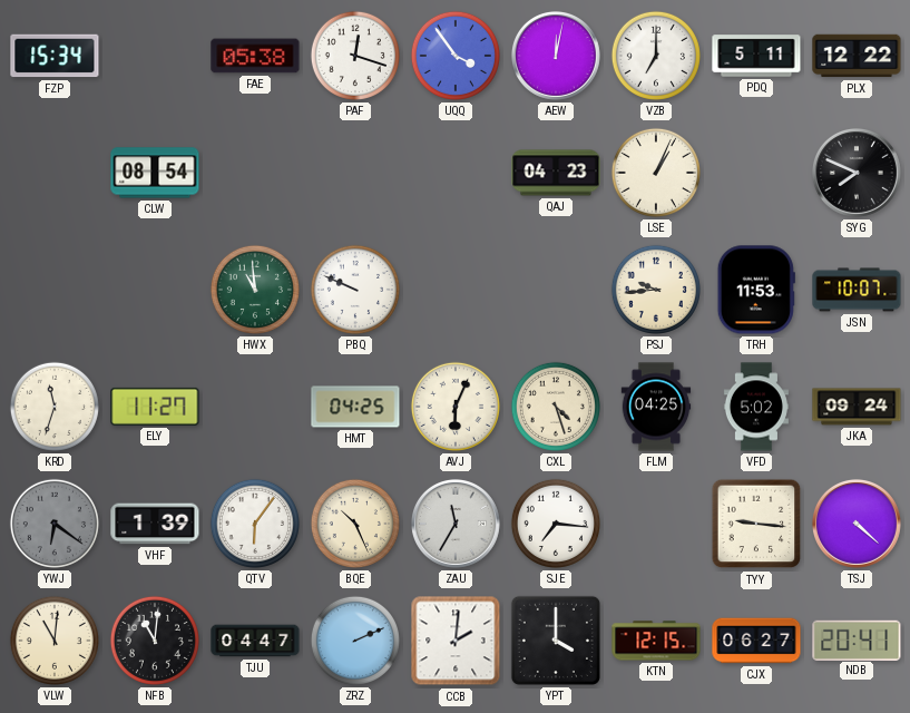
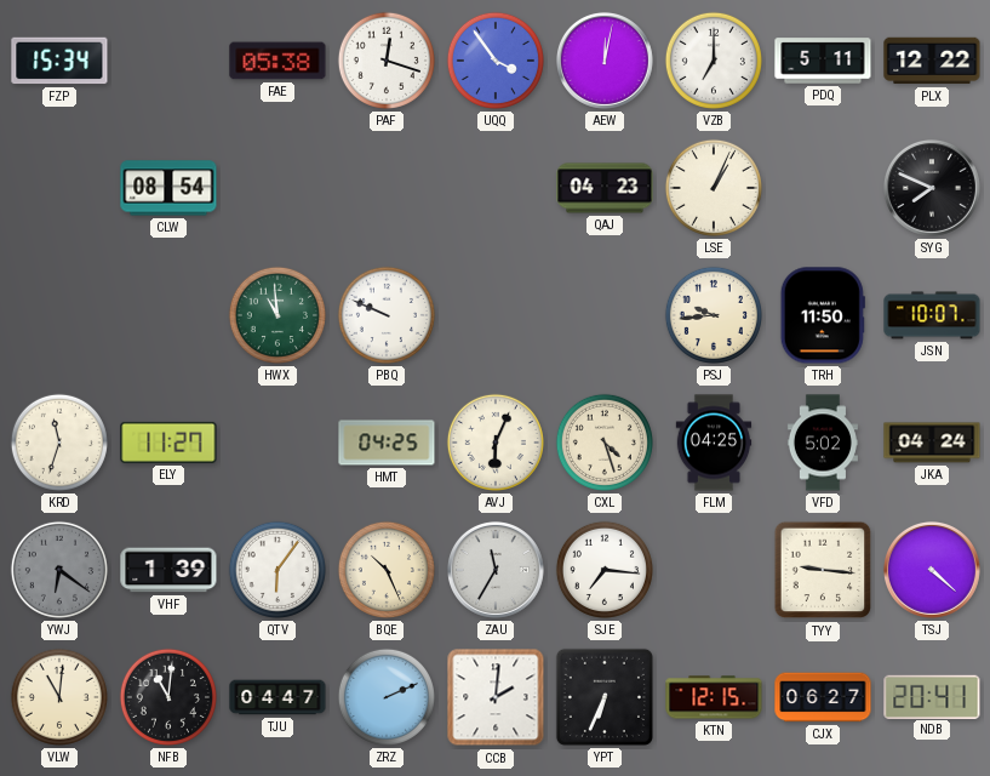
TRH: 11:53 -> 11:50
JKA: 09:24 -> 04:24
YPT: 4:00 -> 6:34
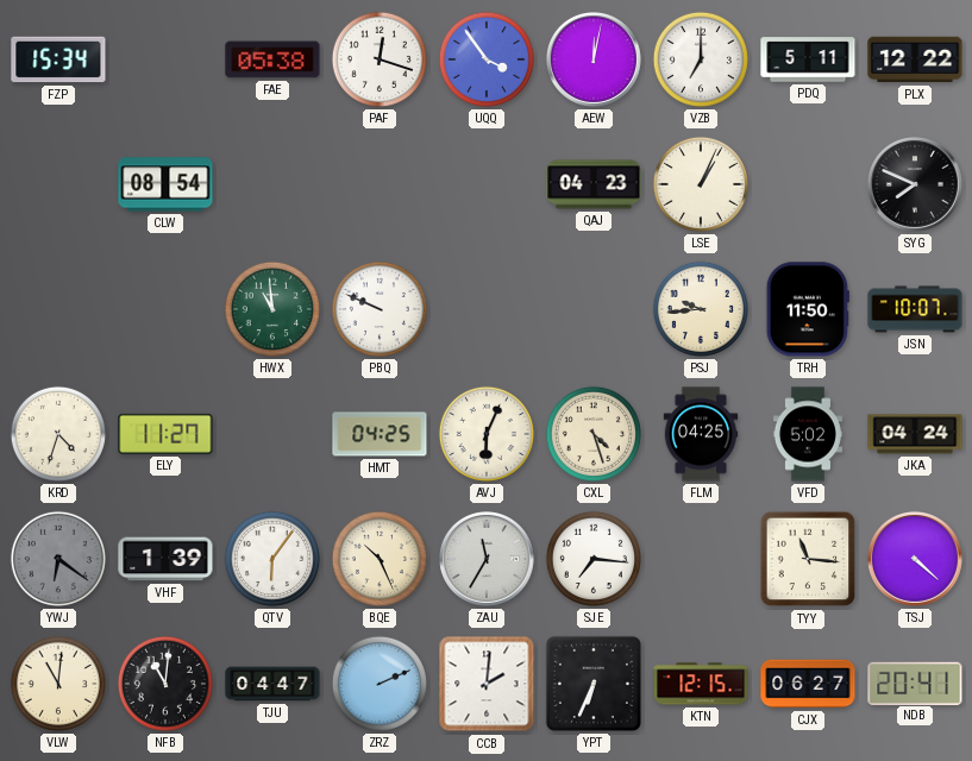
KRD: 11:33 -> 4:33
TYY: 9:16 -> 11:16
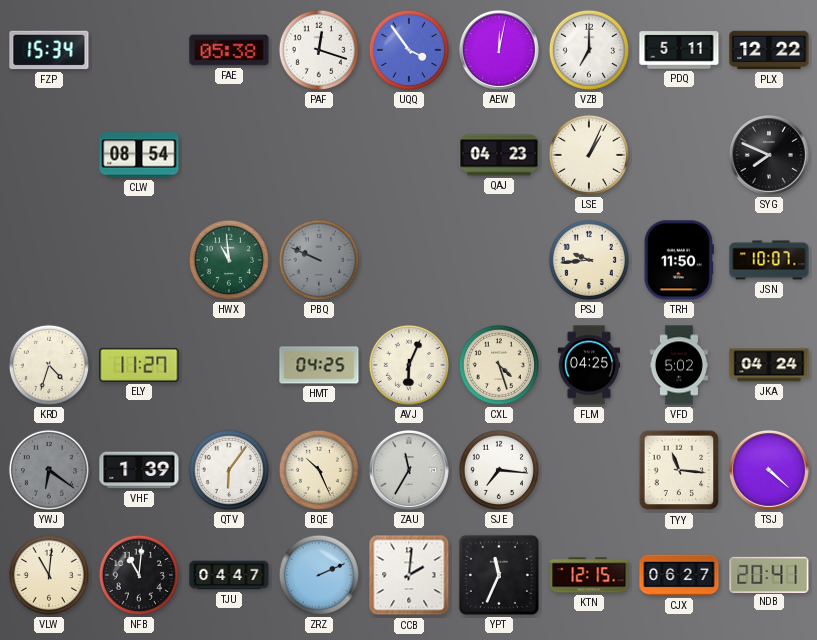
PBQ dial: white -> grey
YPT: 6:34 -> 11:34
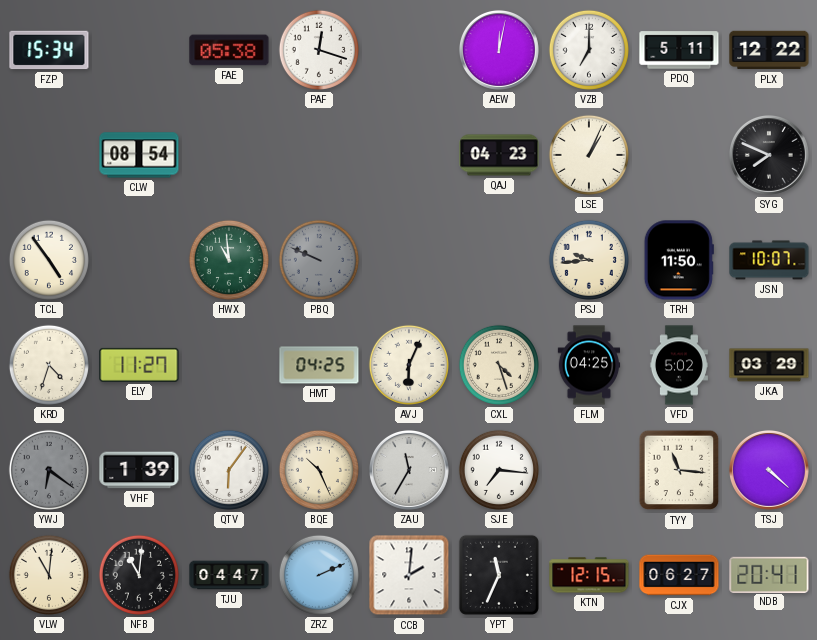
UQQ: 3:54 -> none
TCL: none -> 4:54
JKA: 04:24 -> 03:29
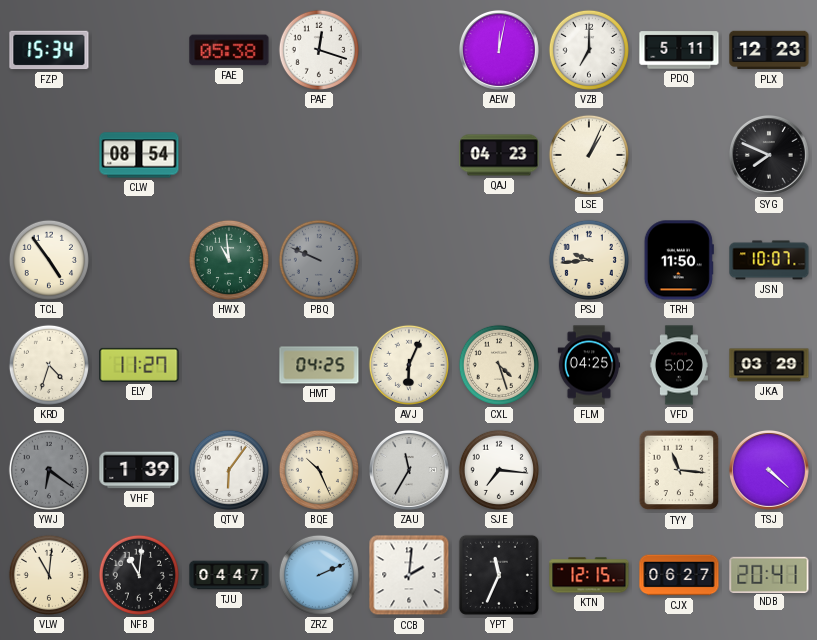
PLX: 12:22 -> 12:23
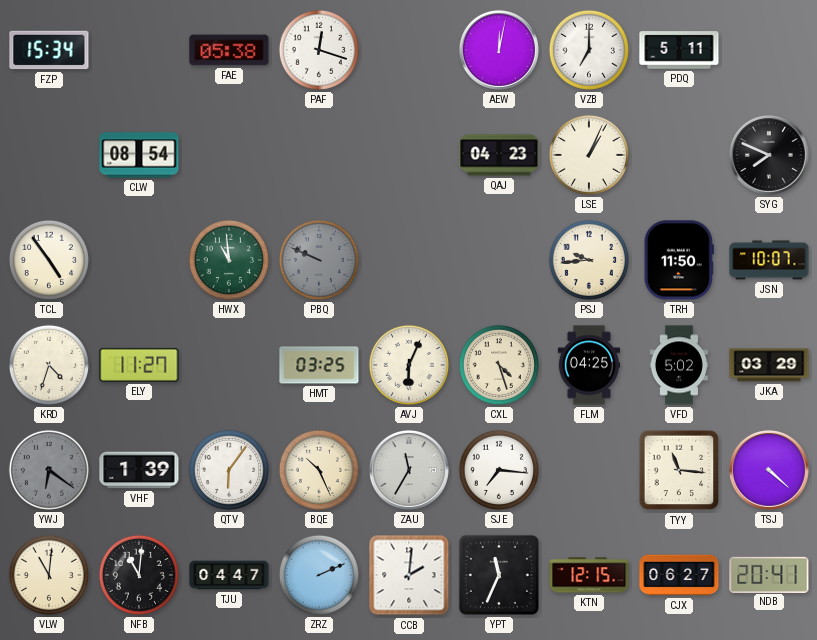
PLX: 12:23 -> none
HMT: 04:25 -> 03:25
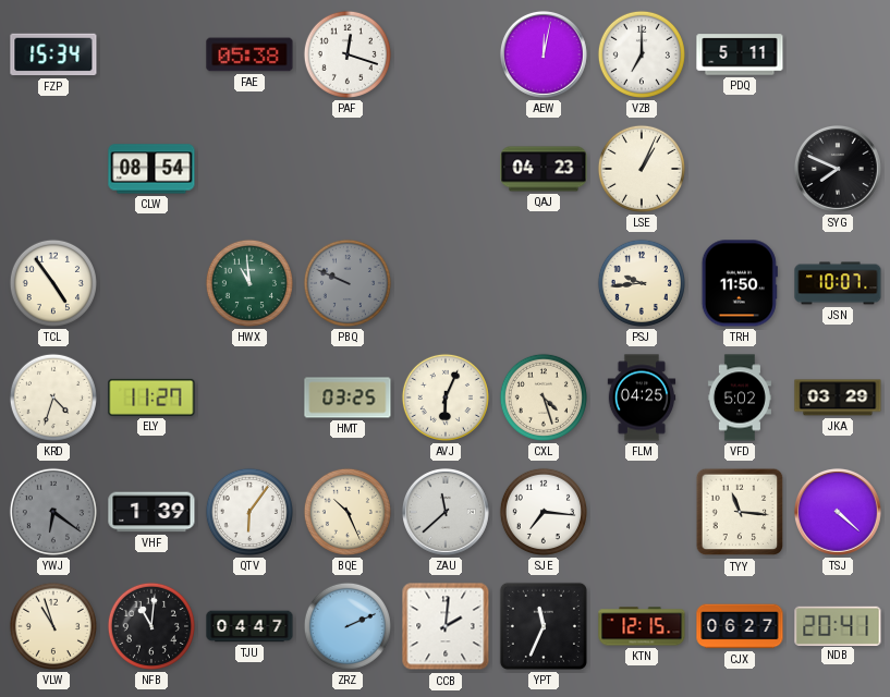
ZAU: 11:35 -> 11:38
VLW: 11:01 -> 10:57
